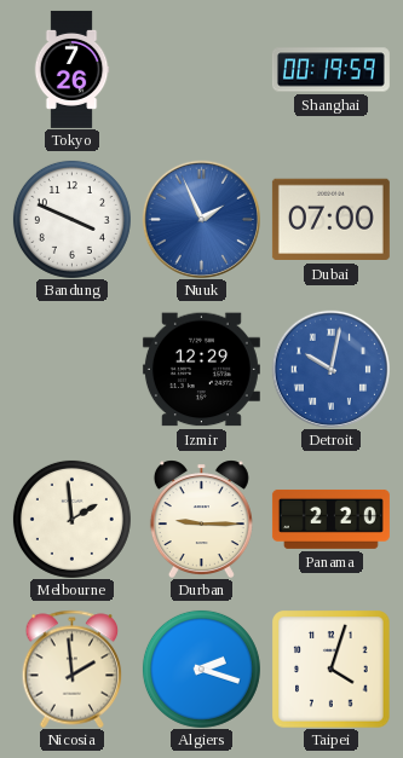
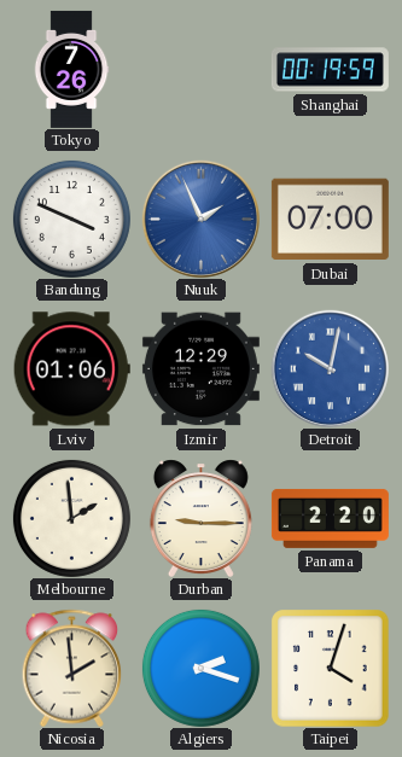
Lviv: none -> 01:06
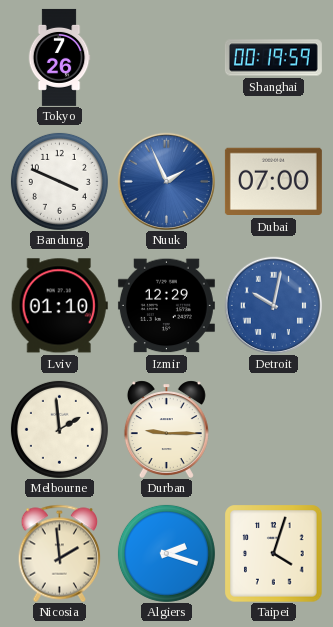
Lviv: 01:06 -> 01:10
Panama: 2:20 -> none
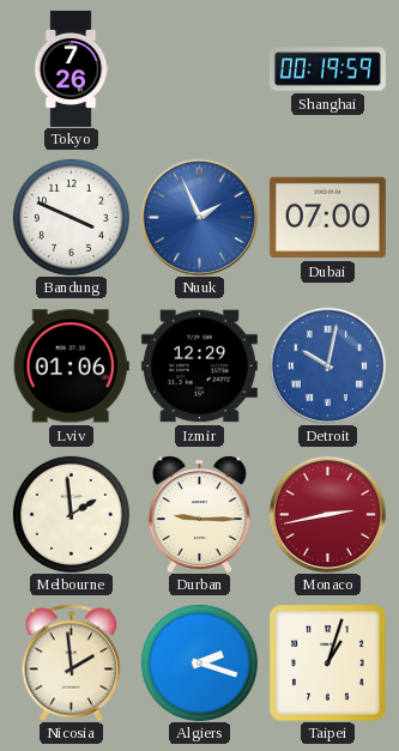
Lviv: 01:10 -> 01:06
Monaco: none -> 2:43
Taipei: 4:03 -> 1:03
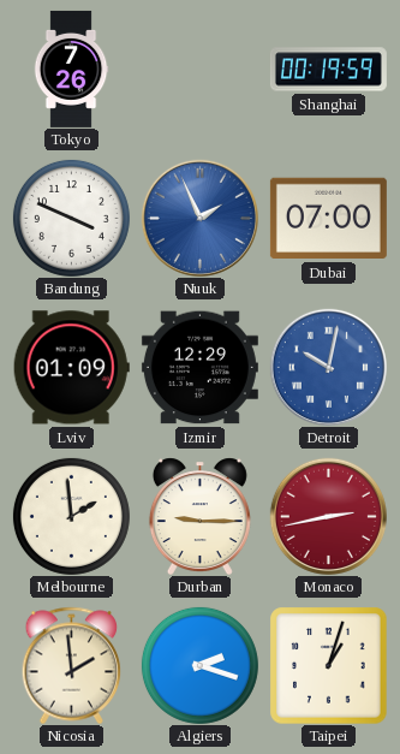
Lviv: 01:06 -> 01:09
